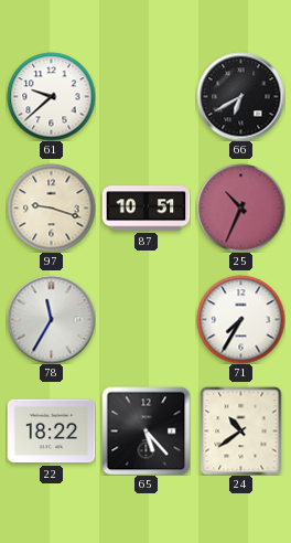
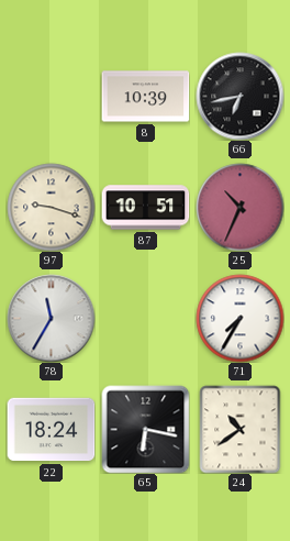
61: 9:38 -> none
8: none -> 10:39
66: 6:40 -> 6:43
22: 18:22 -> 18:24
65: 5:23 -> 6:17
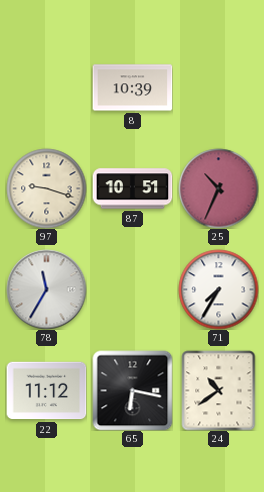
66: 6:43 -> none
22: 18:24 -> 11:12
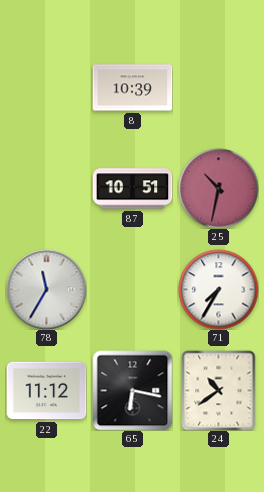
97: 9:18 -> none
25: 10:34 -> 10:32
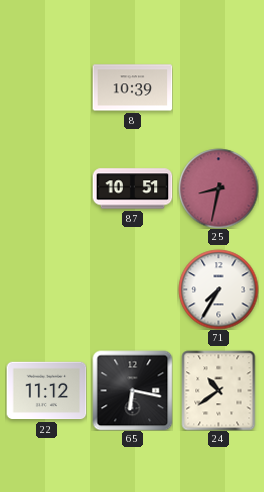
25: 10:32 -> 8:32
78: 11:35 -> none
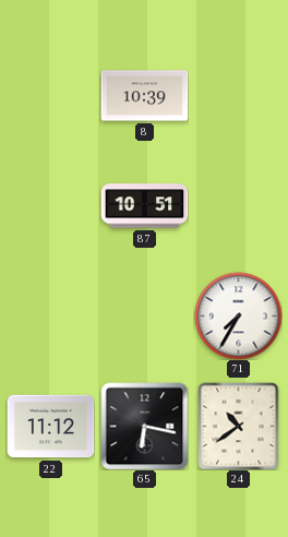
25: 8:32 -> none
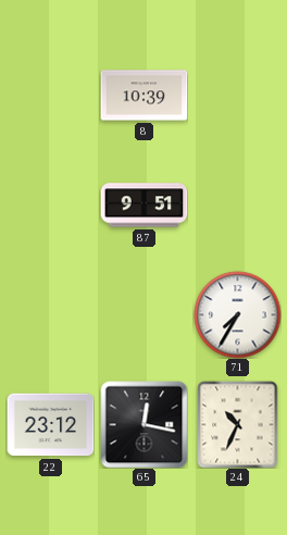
87: 10:51 -> 9:51
22: 11:12 -> 23:12
65: 6:17 -> 12:17
24: 10:39 -> 10:34
